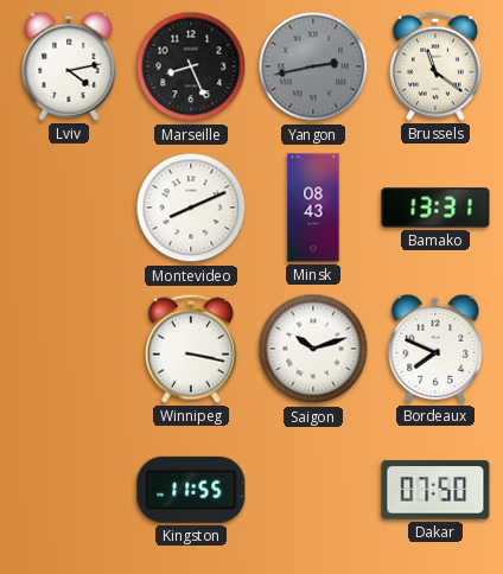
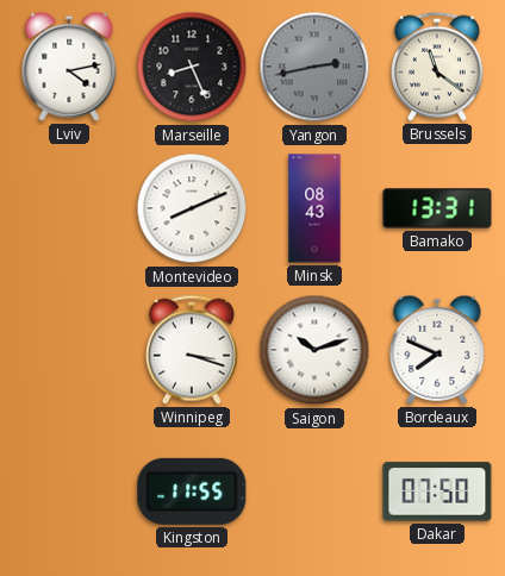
Winnipeg: 3:17 -> 3:18
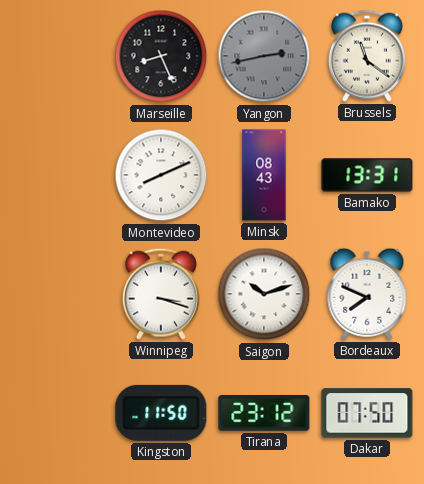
Lviv: 4:13 -> none
Kingston: 11:55 -> 11:50
Tirana: none -> 23:12
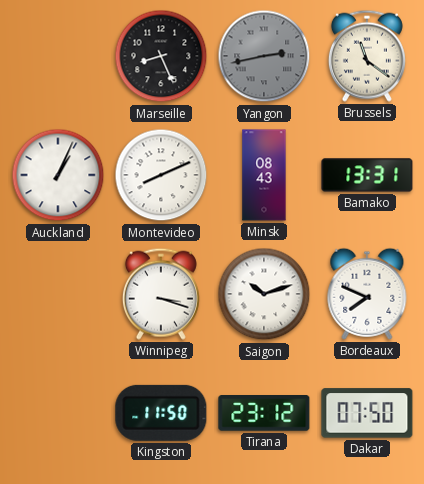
Auckland: none -> 1:04
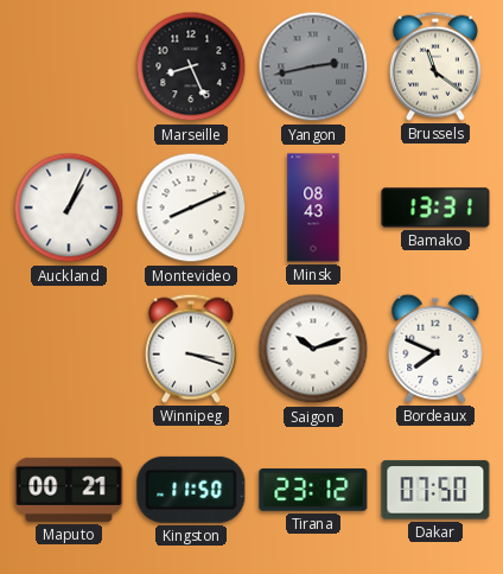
Maputo: none -> 00:21
